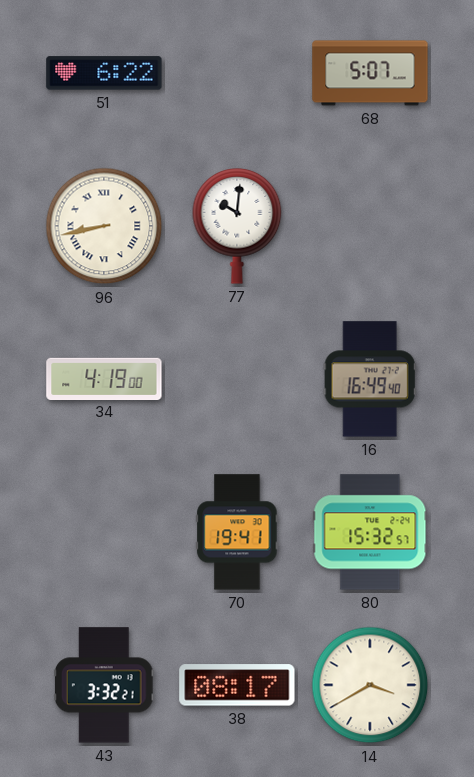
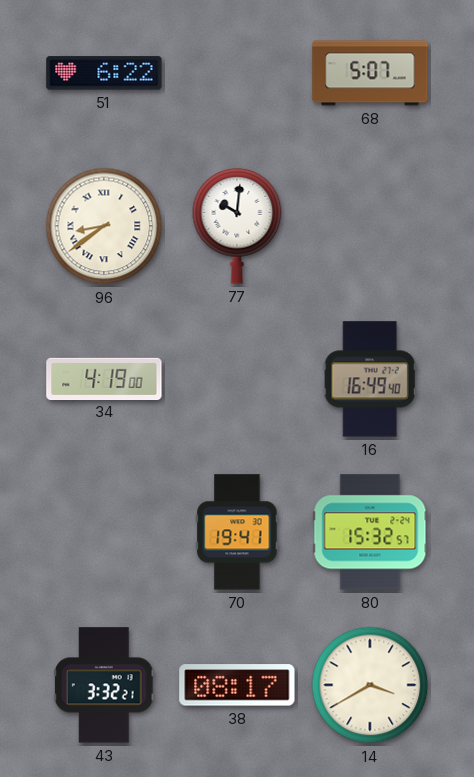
96: 8:43 -> 8:39
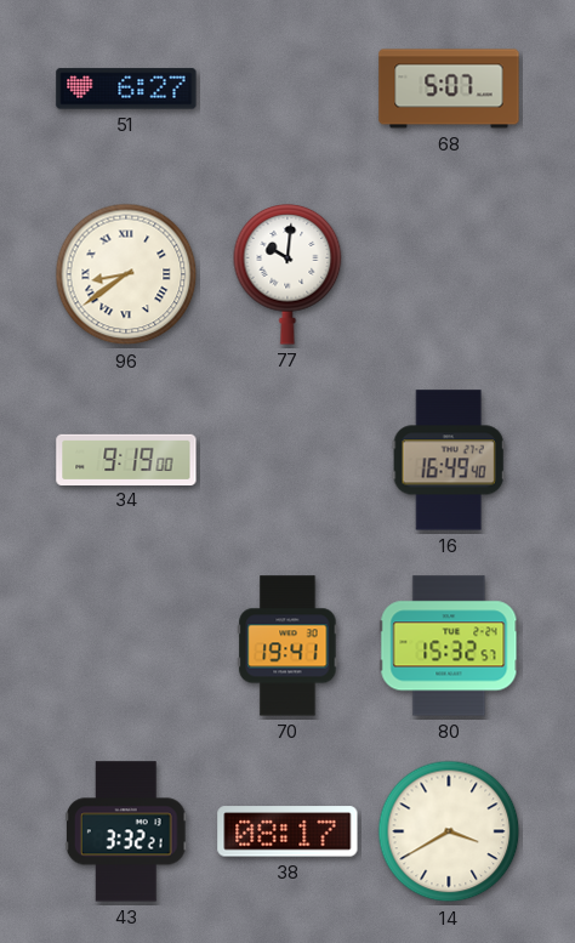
51: 6:22 -> 6:27
34: 4:19 -> 9:19
